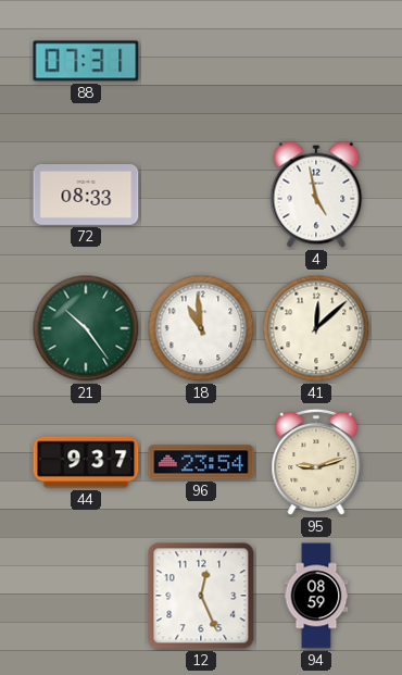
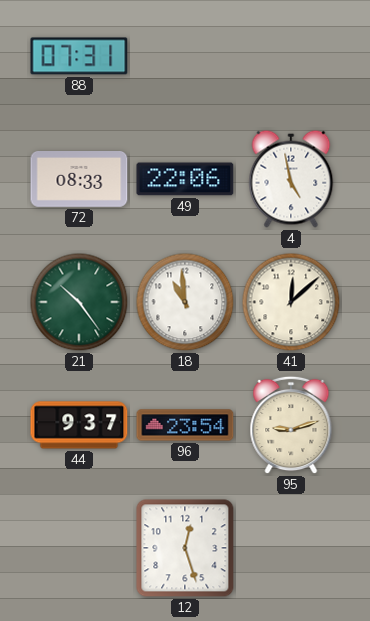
49: none -> 22:06
12: 12:26 -> 12:27
94: 08:59 -> none
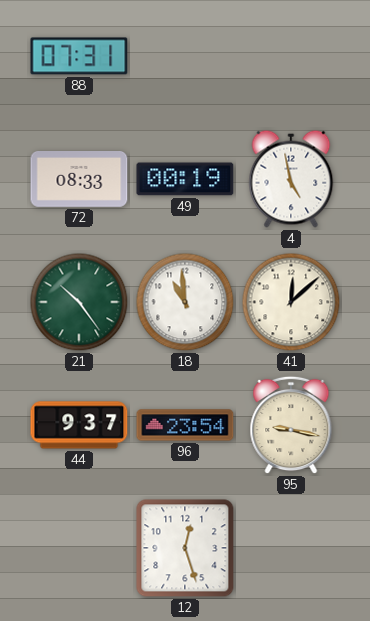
49: 22:06 -> 00:19
95: 9:12 -> 9:17
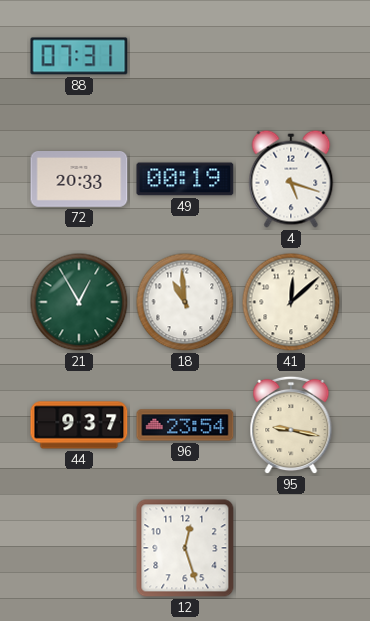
72: 08:33 -> 20:33
4: 4:58 -> 5:18
21: 10:24 -> 12:55
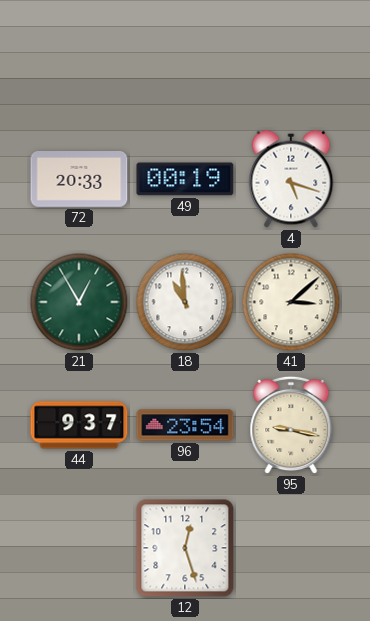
88: 07:31 -> none
41: 12:08 -> 3:08
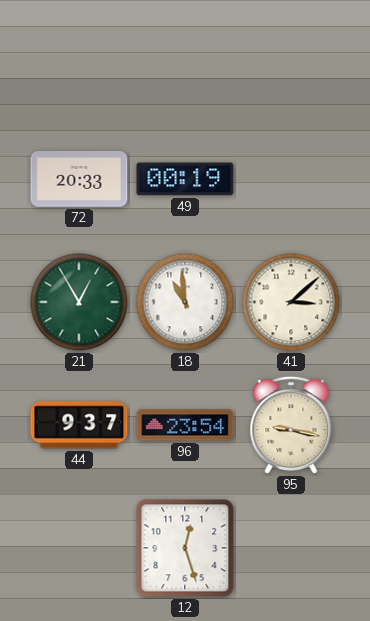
4: 5:18 -> none
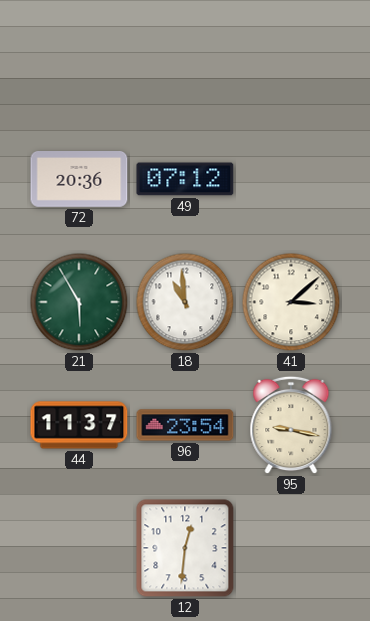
72: 20:33 -> 20:36
49: 00:19 -> 07:12
21: 12:55 -> 5:55
44: 9:37 -> 11:37
12: 12:27 -> 12:31
